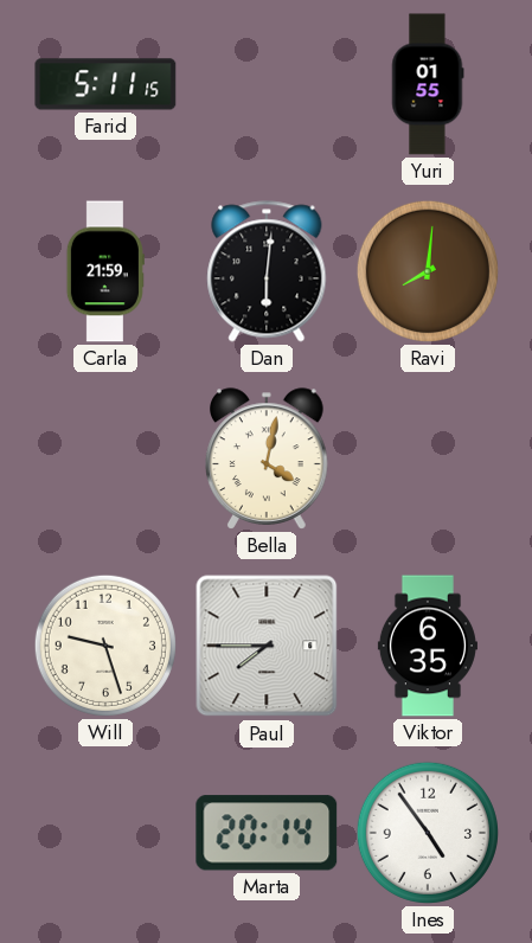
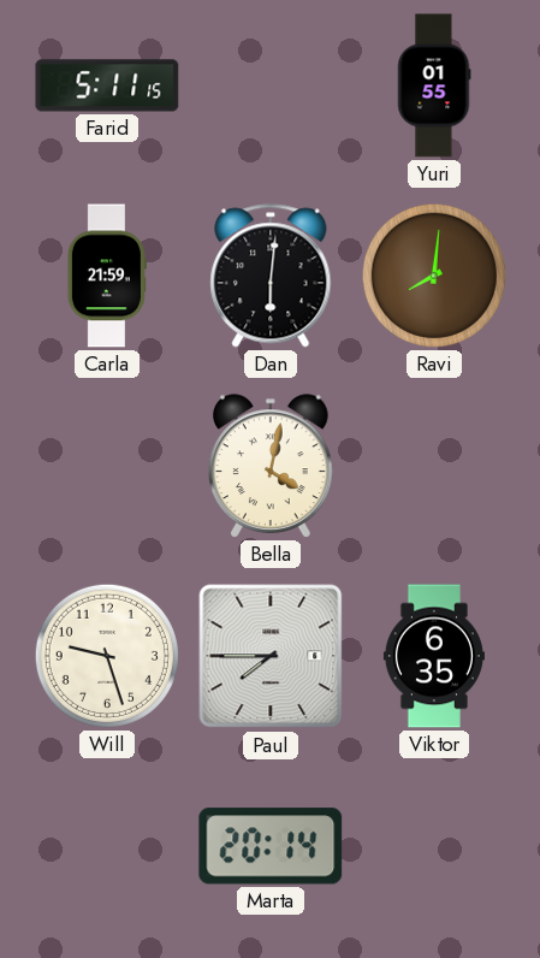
Ines: 4:54 -> none
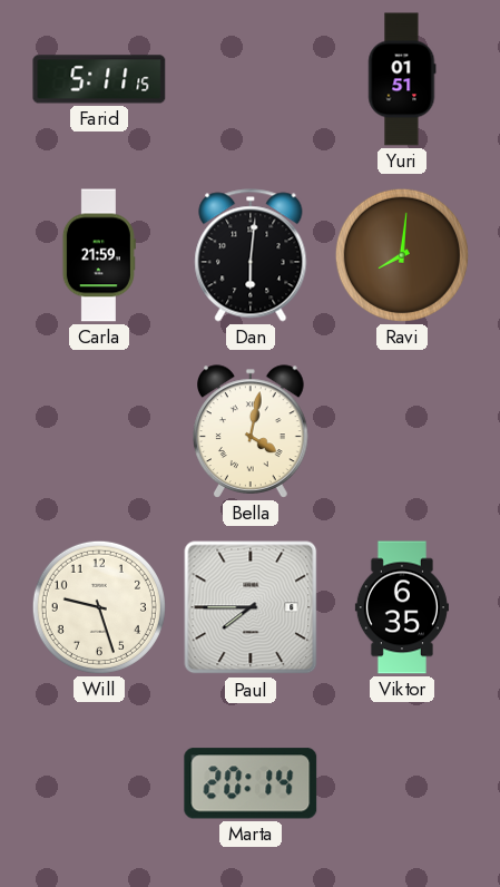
Yuri: 01:55 -> 01:51
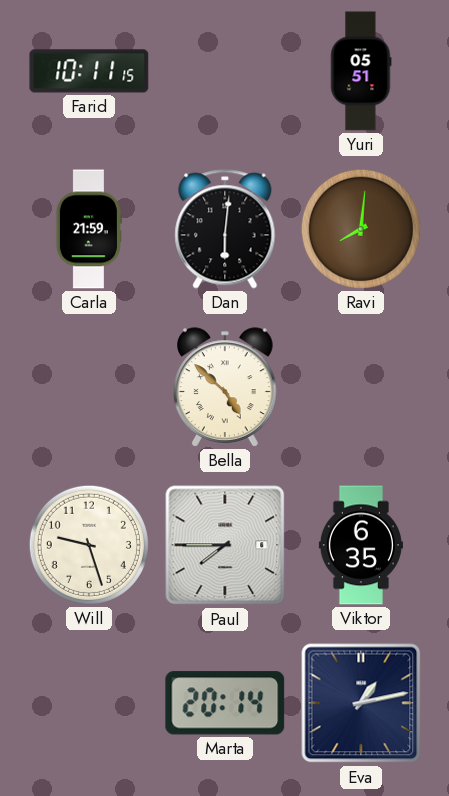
Farid: 5:11 -> 10:11
Yuri: 01:51 -> 05:51
Bella: 4:02 -> 4:52
Eva: none -> 1:13
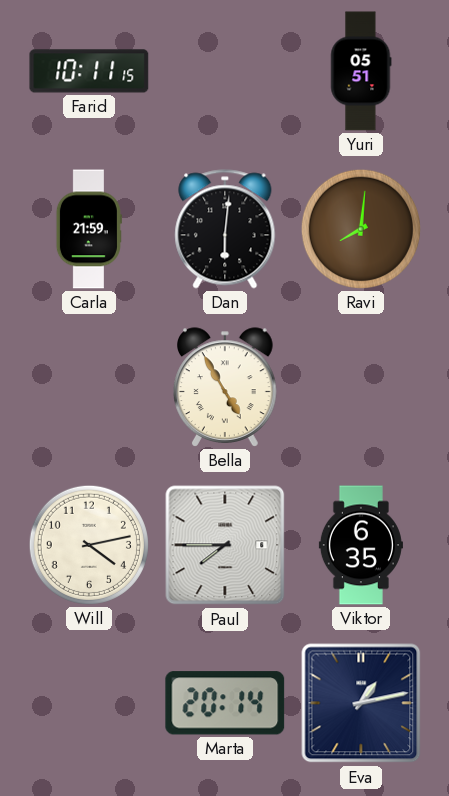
Bella: 4:52 -> 4:55
Will: 9:27 -> 4:13
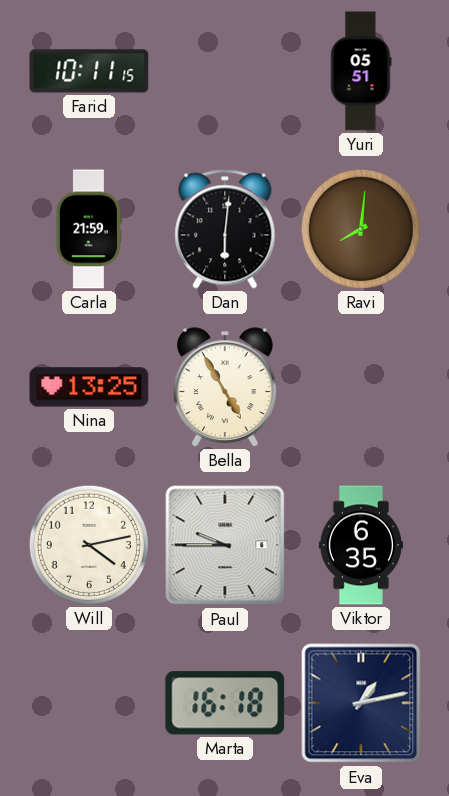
Nina: none -> 13:25
Paul: 7:45 -> 9:45
Marta: 20:14 -> 16:18
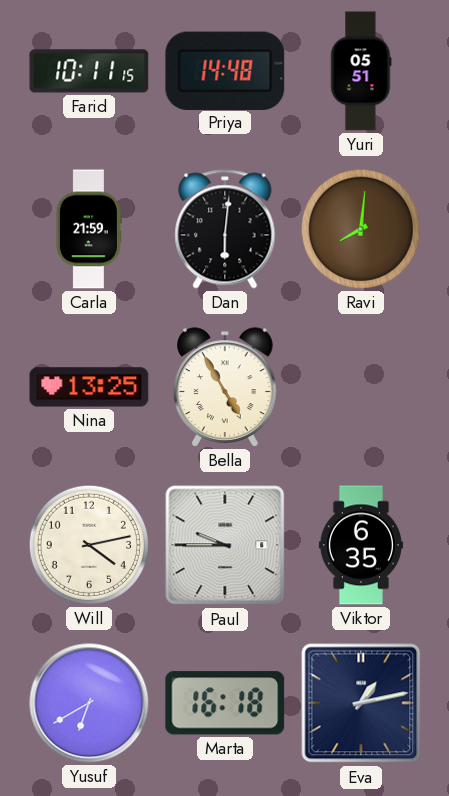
Priya: none -> 14:48
Yusuf: none -> 6:40
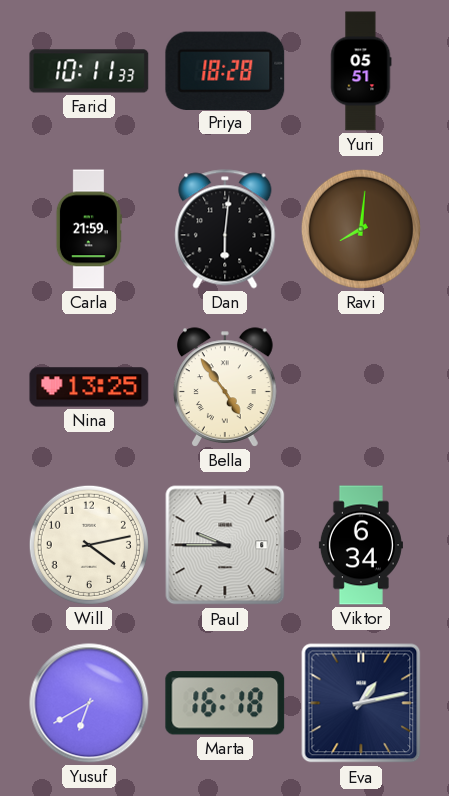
Farid: 10:11:15 -> 10:11:33
Priya: 14:48 -> 18:28
Bella: 4:55 -> 4:54
Viktor: 6:35 -> 6:34
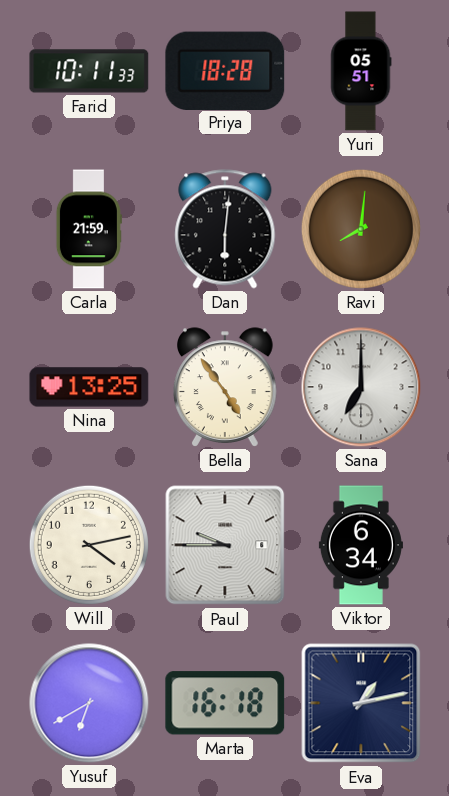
Sana: none -> 7:00
